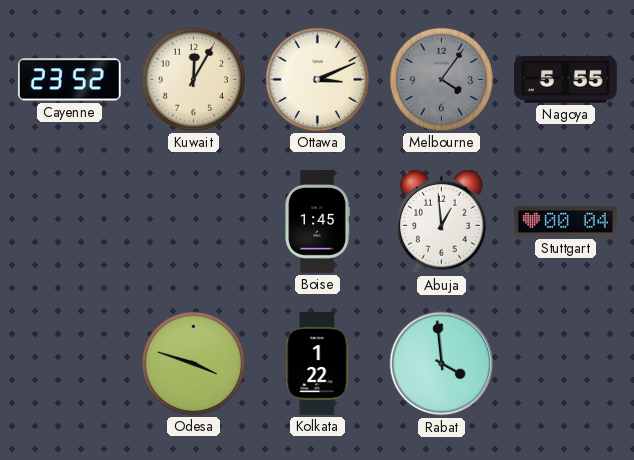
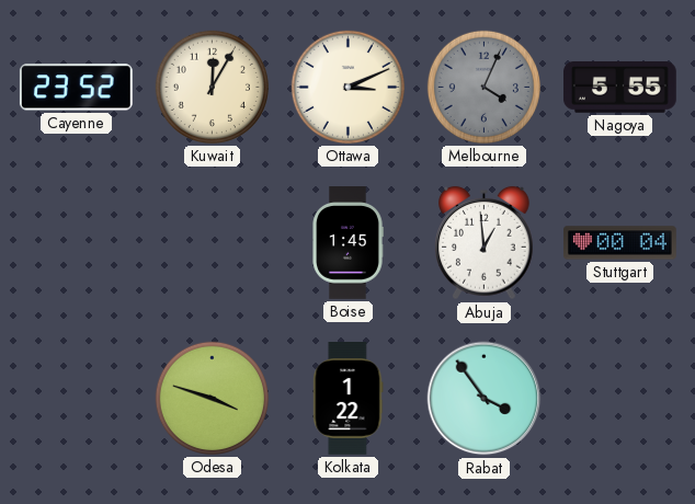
Melbourne: 4:06 -> 4:04
Rabat: 3:59 -> 3:54
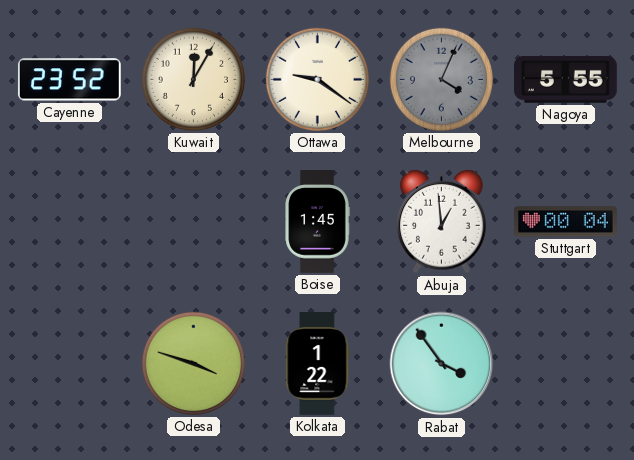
Ottawa: 3:11 -> 9:21
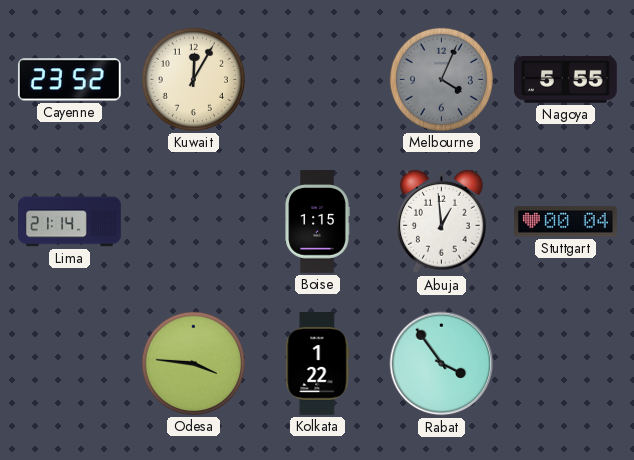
Ottawa: 9:21 -> none
Lima: none -> 21:14
Boise: 1:45 -> 1:15
Odesa: 3:48 -> 3:46
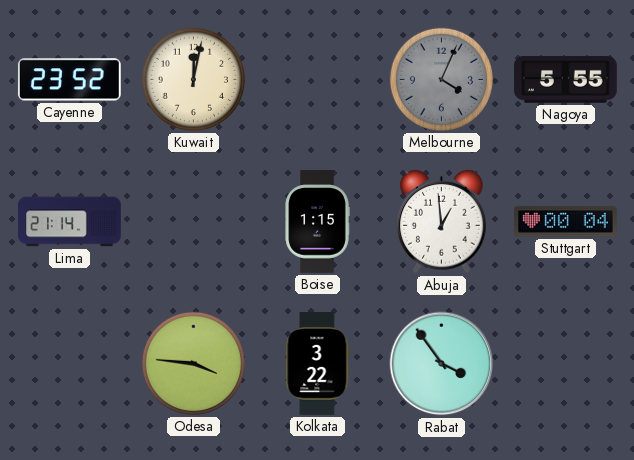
Kuwait: 12:05 -> 12:02
Kolkata: 1:22 -> 3:22
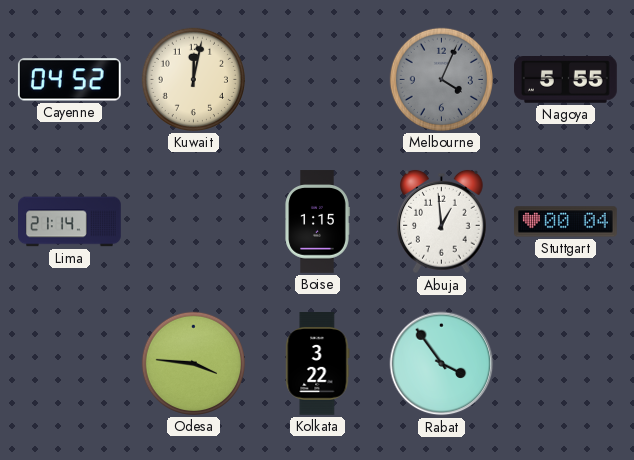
Cayenne: 23:52 -> 04:52
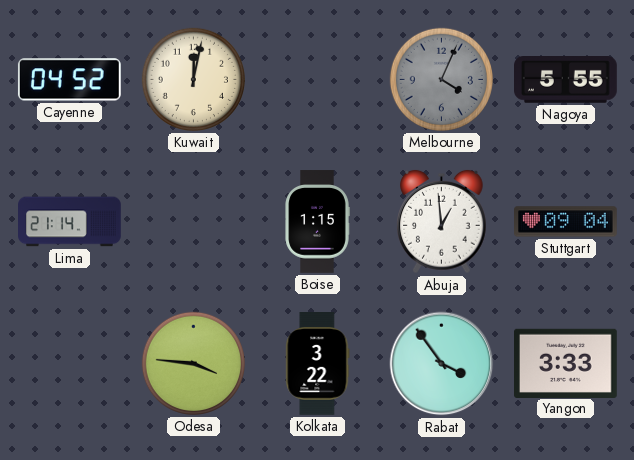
Stuttgart: 00:04 -> 09:04
Yangon: none -> 3:33
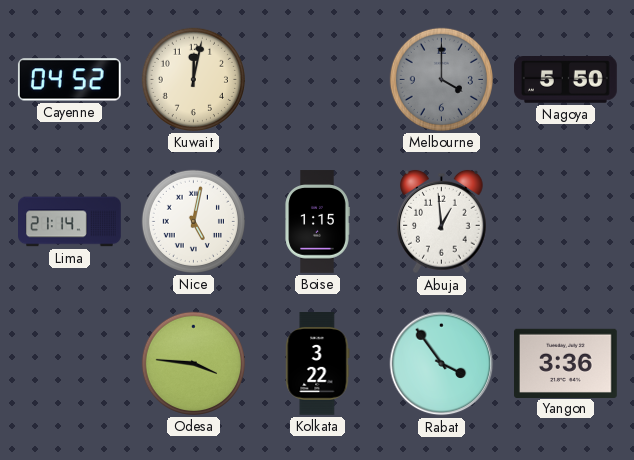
Melbourne: 4:04 -> 4:00
Nagoya: 5:55 -> 5:50
Nice: none -> 5:02
Stuttgart: 09:04 -> none
Yangon: 3:33 -> 3:36
